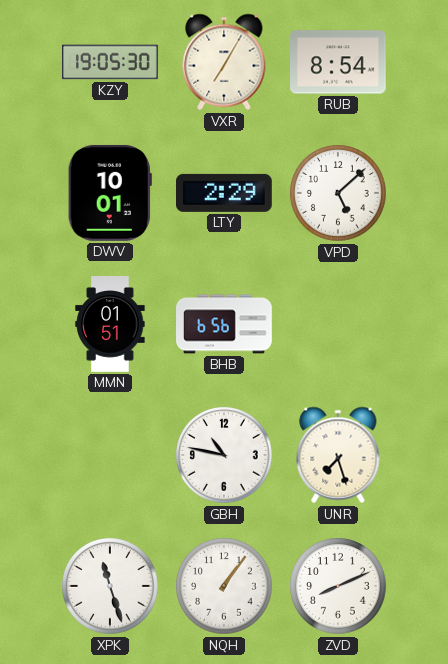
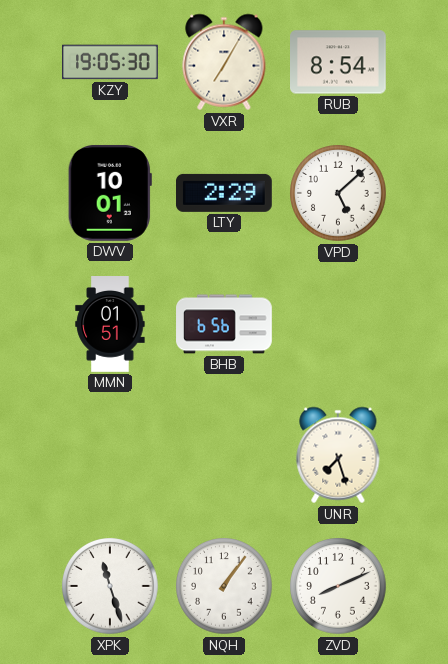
GBH: 10:47 -> none
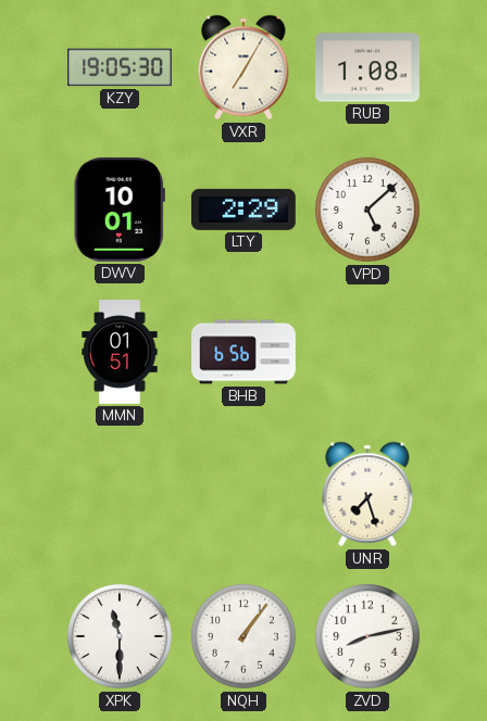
RUB: 8:54 -> 1:08
XPK: 11:27 -> 11:30
ZVD: 8:11 -> 8:13
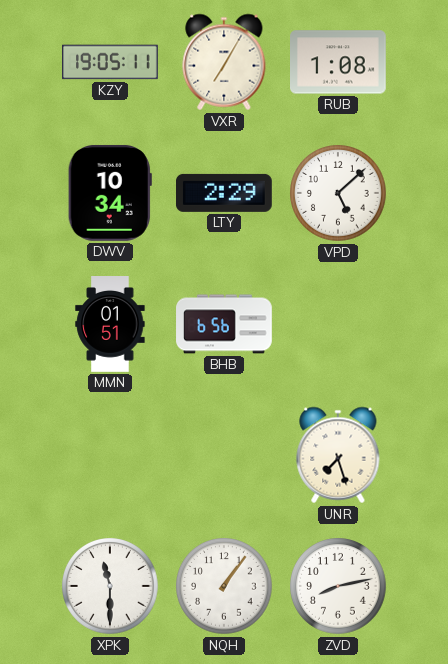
KZY: 19:05:30 -> 19:05:11
DWV: 10:01 -> 10:34
